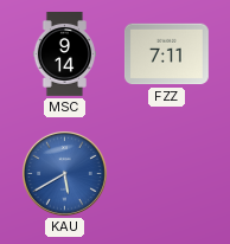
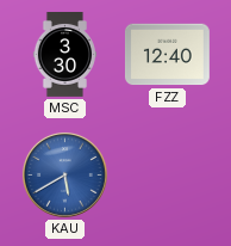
MSC: 9:14 -> 3:30
FZZ: 7:11 -> 12:40
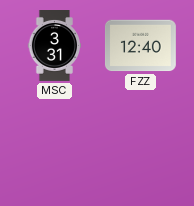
MSC: 3:30 -> 3:31
KAU: 5:40 -> none
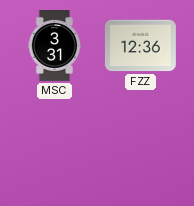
FZZ: 12:40 -> 12:36
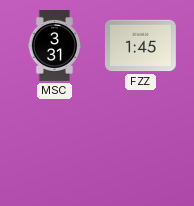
FZZ: 12:36 -> 1:45
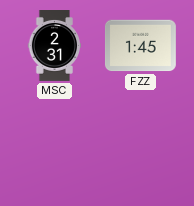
MSC: 3:31 -> 2:31
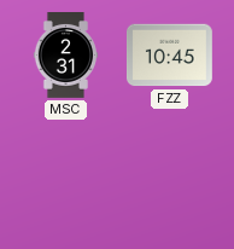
FZZ: 1:45 -> 10:45
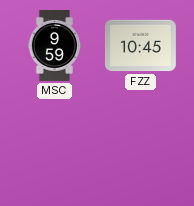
MSC: 2:31 -> 9:59
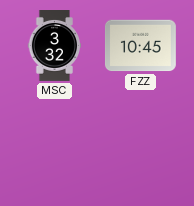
MSC: 9:59 -> 3:32
